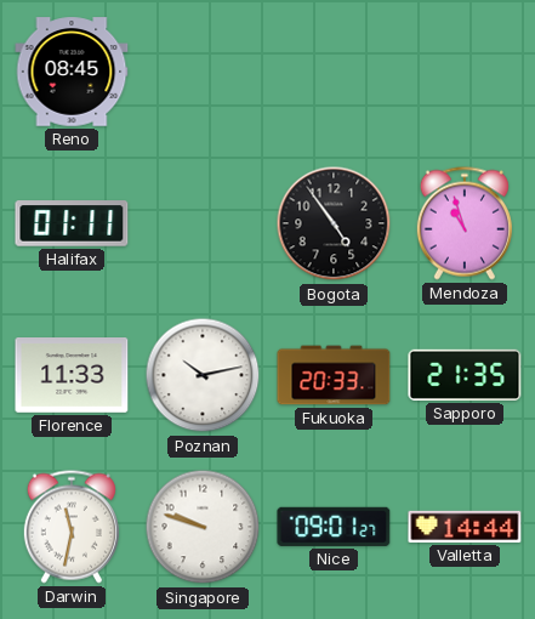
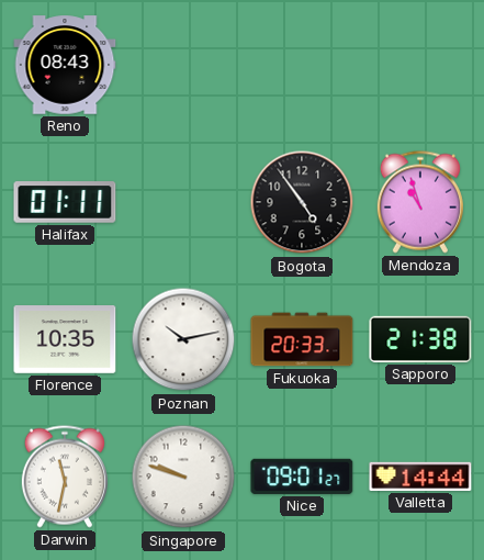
Reno: 08:45 -> 08:43
Florence: 11:33 -> 10:35
Sapporo: 21:35 -> 21:38
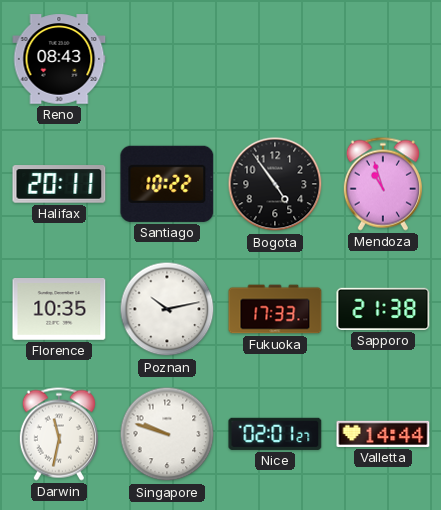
Halifax: 01:11 -> 20:11
Santiago: none -> 10:22
Fukuoka: 20:33 -> 17:33
Nice: 09:01 -> 02:01
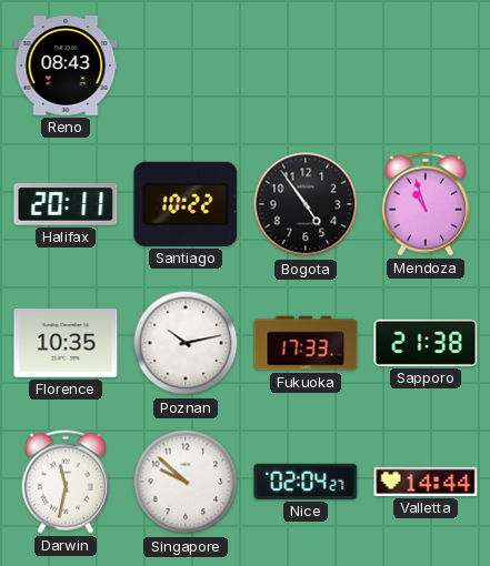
Singapore: 9:48 -> 9:52
Nice: 02:01 -> 02:04
